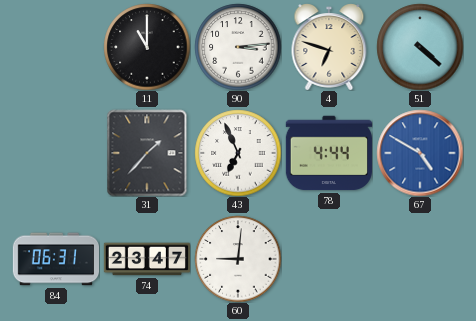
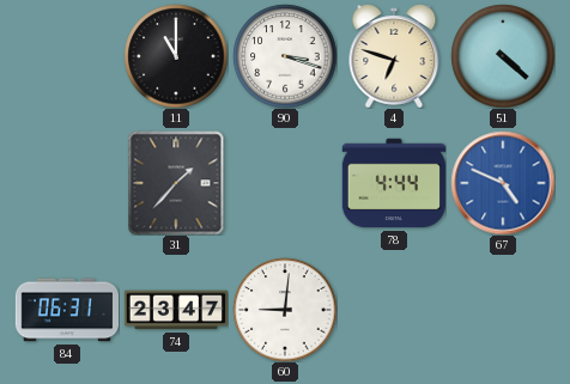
90: 3:14 -> 3:18
43: 6:56 -> none
67: 4:50 -> 4:49
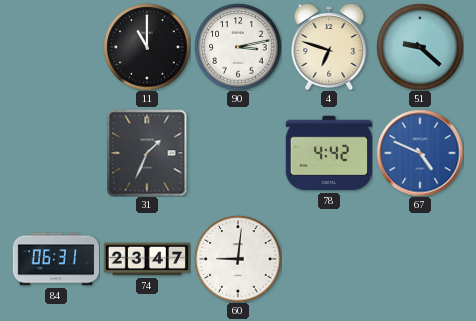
90: 3:18 -> 3:13
51: 4:22 -> 9:22
31: 1:37 -> 1:34
78: 4:44 -> 4:42
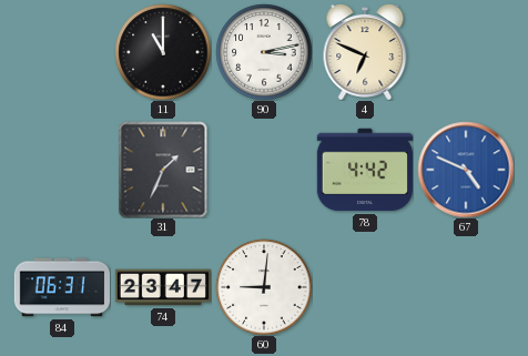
4: 6:48 -> 6:49
51: 9:22 -> none
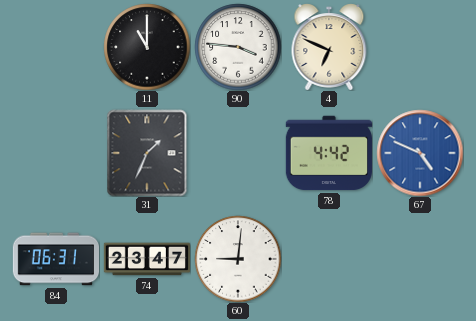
90: 3:13 -> 3:46
